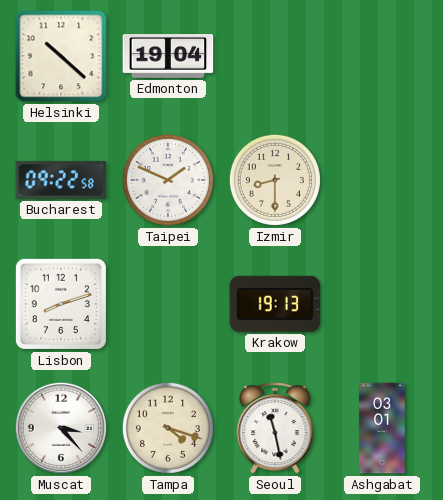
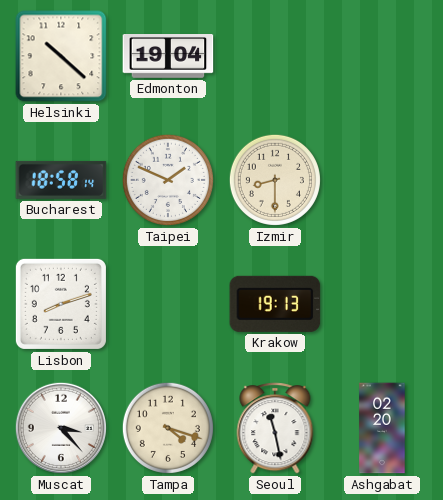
Bucharest: 09:22 -> 18:58
Ashgabat: 03:01 -> 02:20
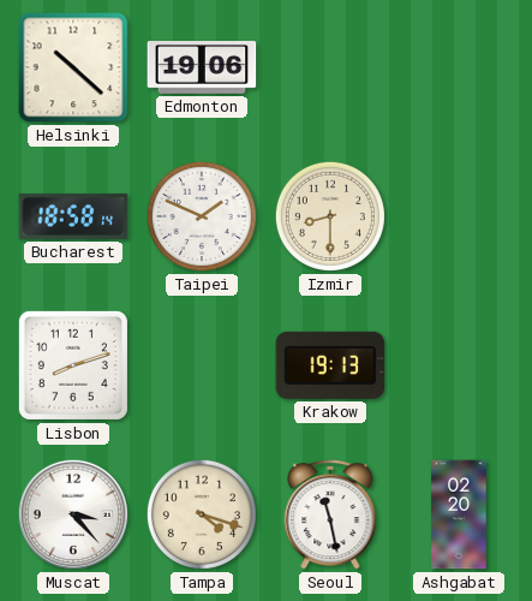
Edmonton: 19:04 -> 19:06
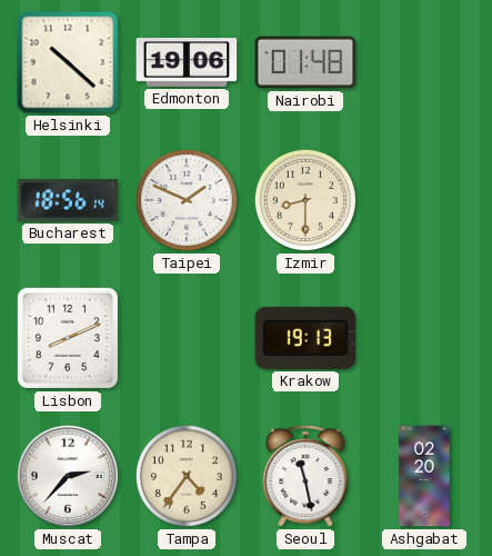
Nairobi: none -> 01:48
Bucharest: 18:58 -> 18:56
Lisbon: 8:12 -> 8:11
Muscat: 3:23 -> 2:37
Tampa: 4:18 -> 4:36
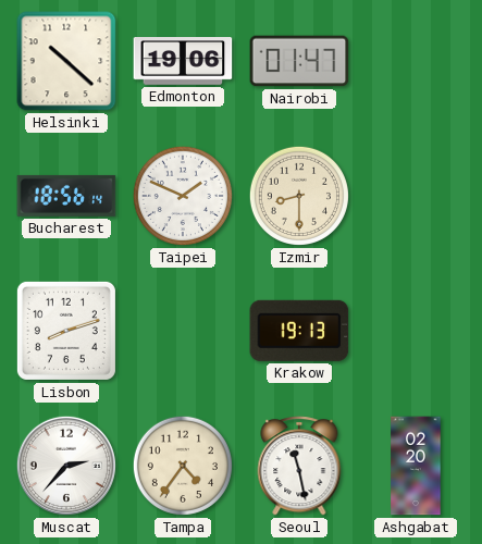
Nairobi: 01:48 -> 01:47
Lisbon: 8:11 -> 8:12
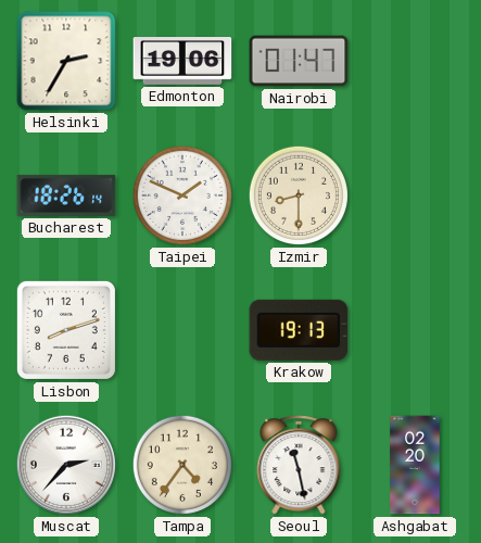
Helsinki: 10:22 -> 2:35
Bucharest: 18:56 -> 18:26
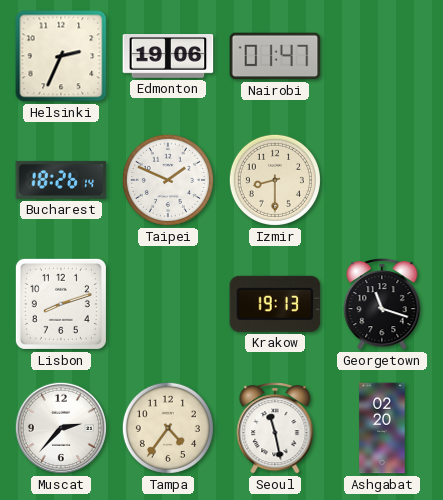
Helsinki: 2:35 -> 2:34
Georgetown: none -> 11:18
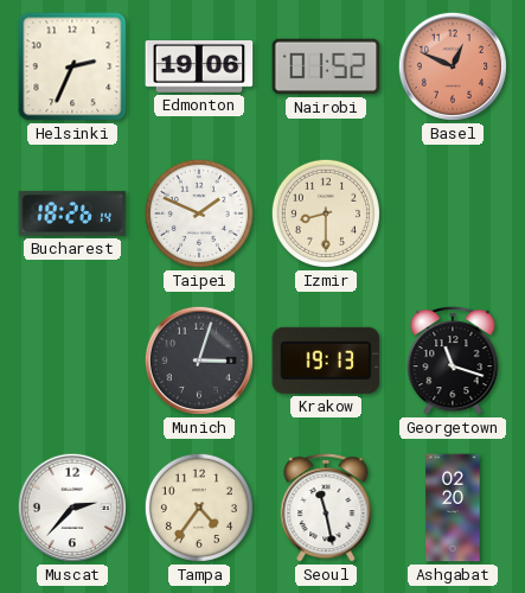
Nairobi: 01:47 -> 01:52
Basel: none -> 12:49
Lisbon: 8:12 -> none
Munich: none -> 3:03
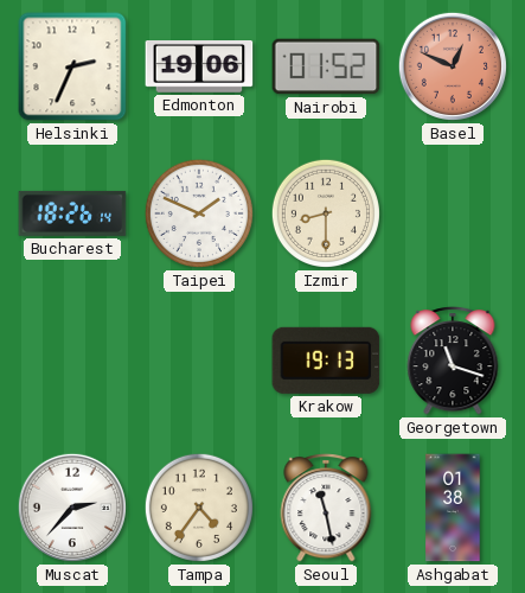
Munich: 3:03 -> none
Ashgabat: 02:20 -> 01:38
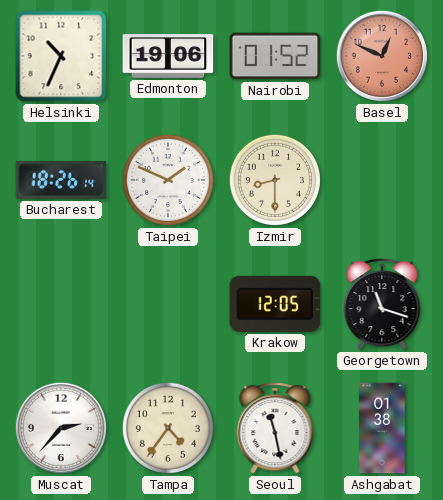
Helsinki: 2:34 -> 10:34
Krakow: 19:13 -> 12:05
